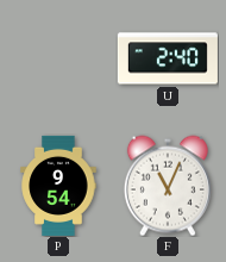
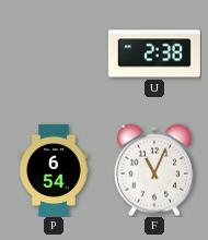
U: 2:40 -> 2:38
P: 9:54 -> 6:54
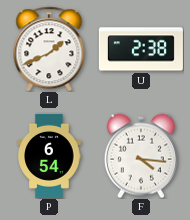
L: none -> 1:41
F: 11:04 -> 4:16
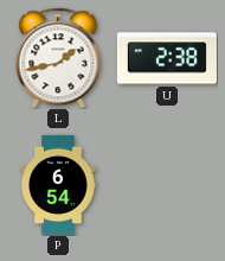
L: 1:41 -> 1:43
F: 4:16 -> none
